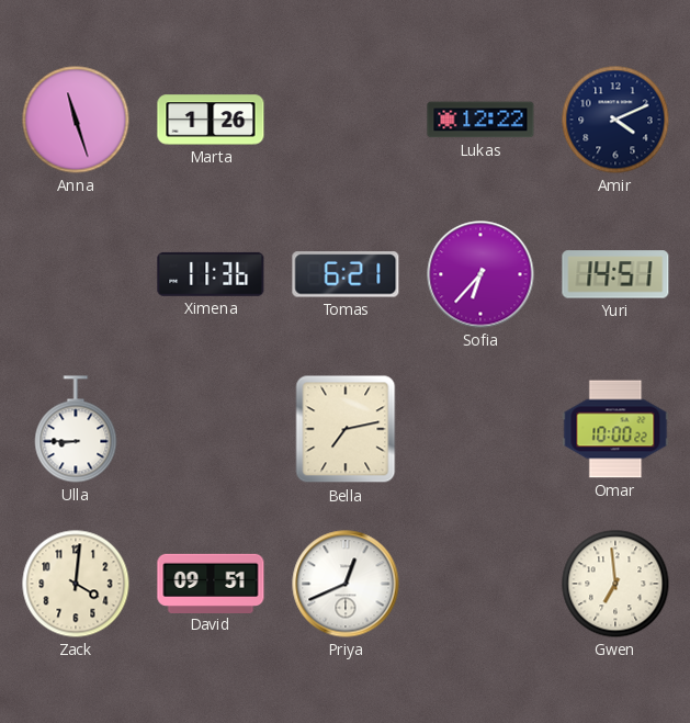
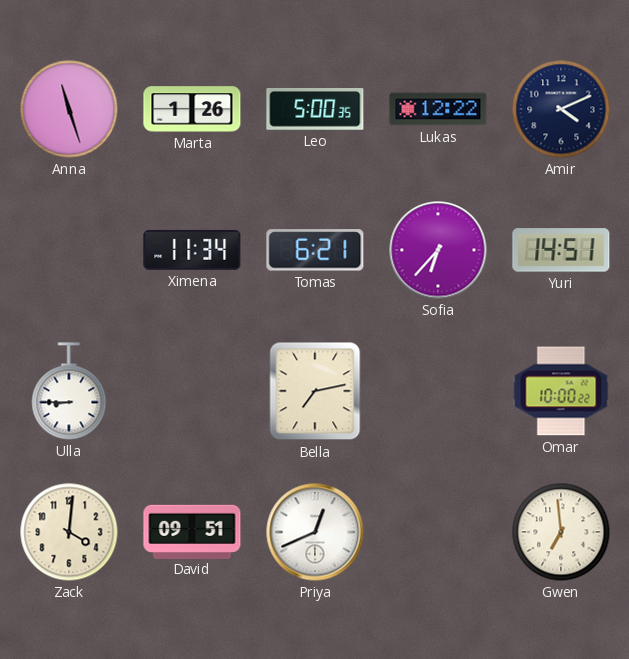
Leo: none -> 5:00
Ximena: 11:36 -> 11:34
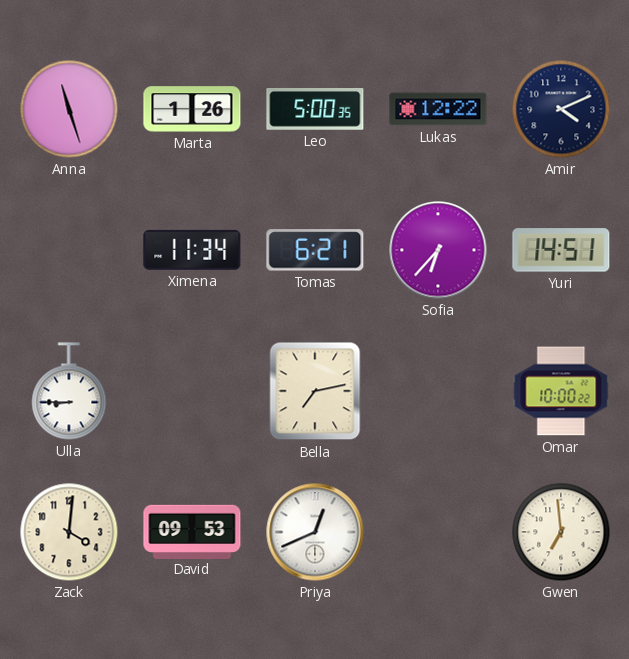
David: 09:51 -> 09:53
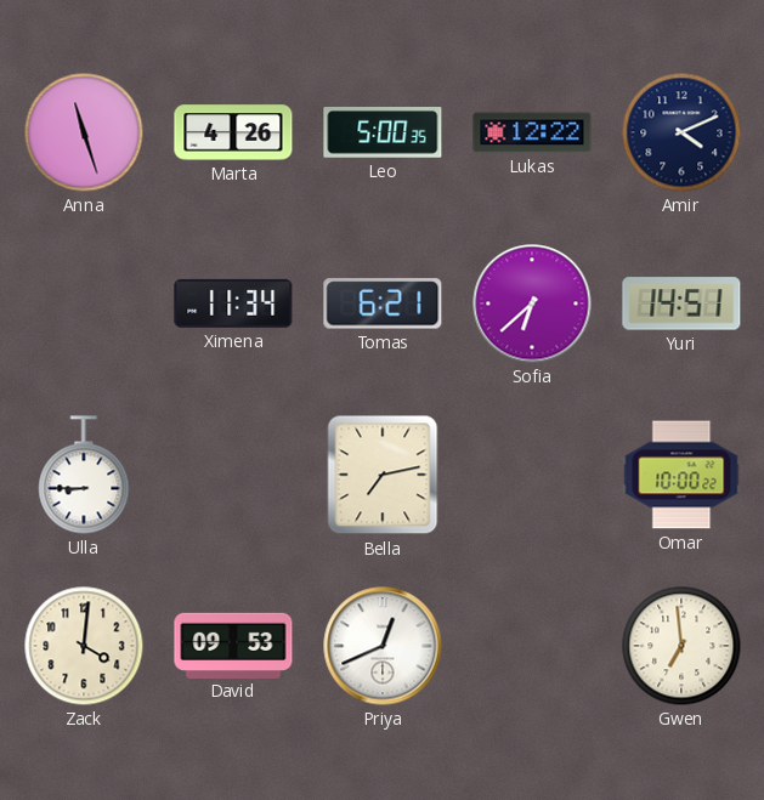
Marta: 1:26 -> 4:26
Sofia: 6:37 -> 6:38
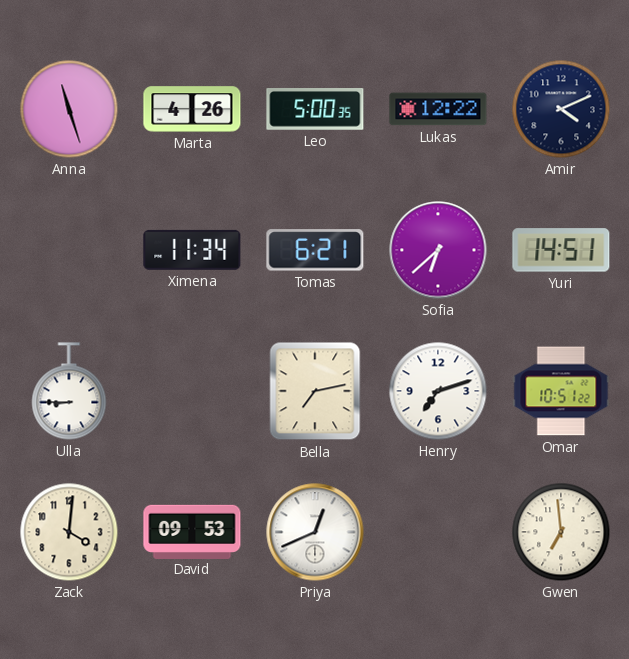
Henry: none -> 7:12
Omar: 10:00 -> 10:51
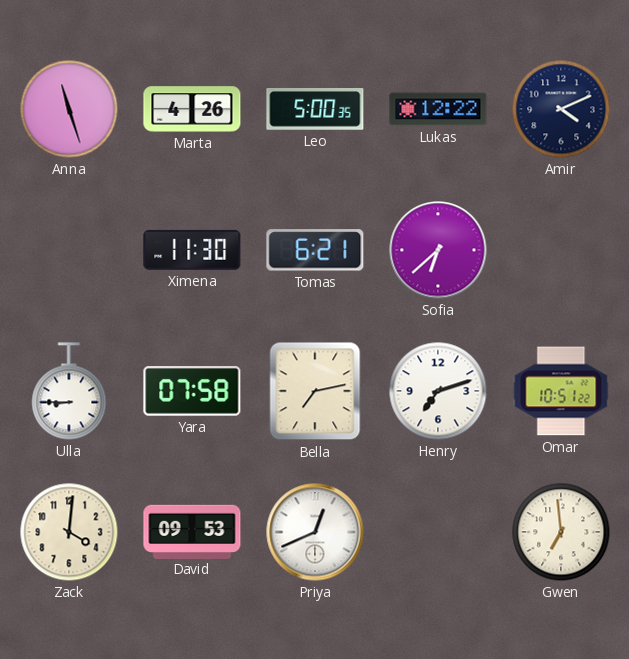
Ximena: 11:34 -> 11:30
Yuri: 14:51 -> none
Yara: none -> 07:58
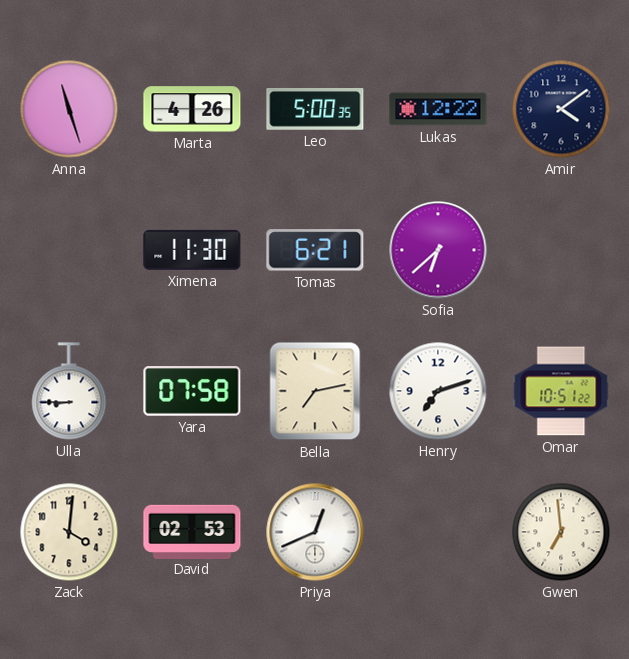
Amir: 4:11 -> 4:09
David: 09:53 -> 02:53
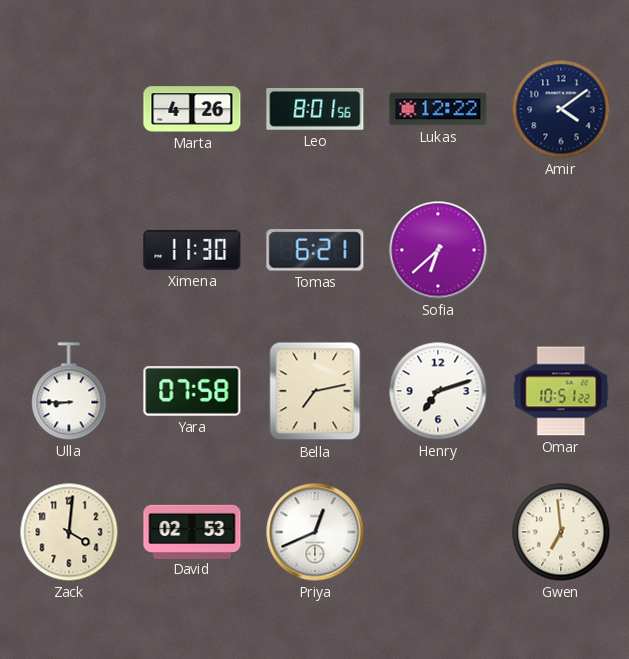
Anna: 11:27 -> none
Leo: 5:00 -> 8:01
